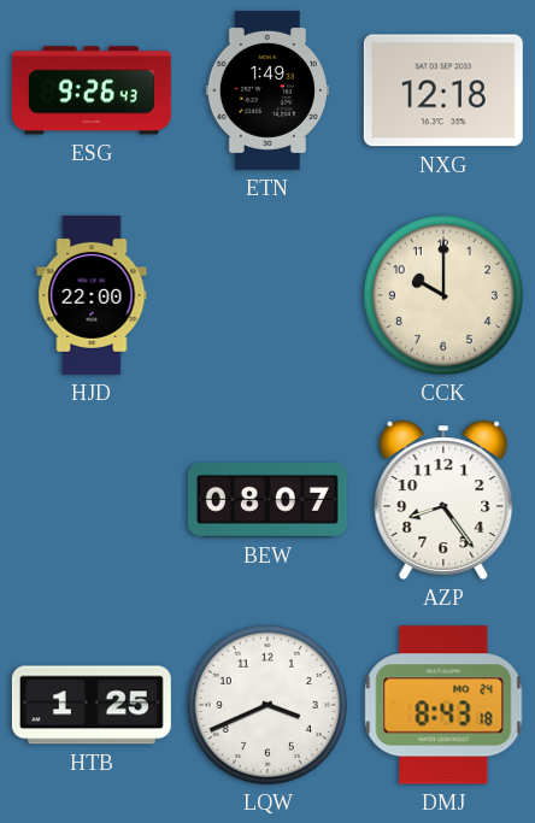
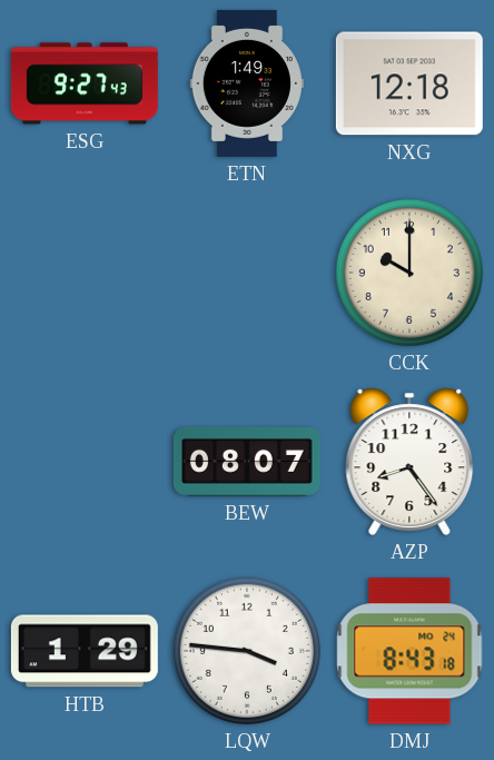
ESG: 9:26 -> 9:27
HJD: 22:00 -> none
HTB: 1:25 -> 1:29
LQW: 3:41 -> 3:46
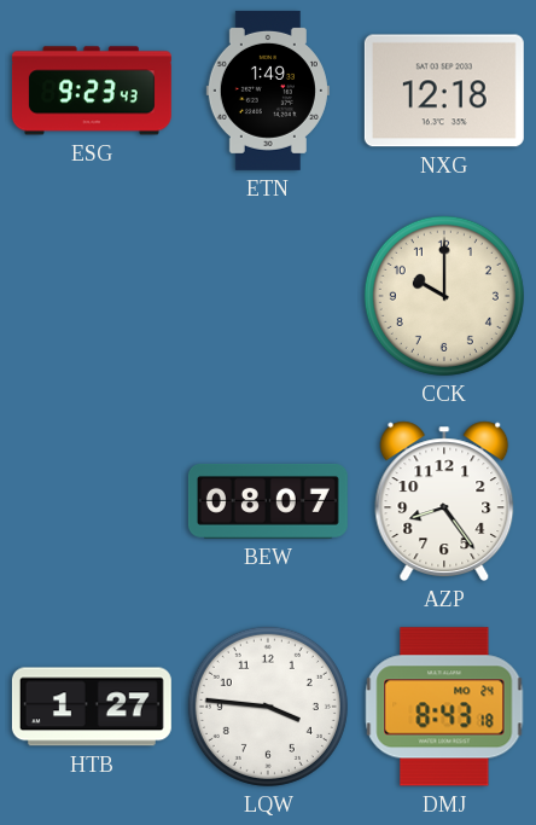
ESG: 9:27 -> 9:23
HTB: 1:29 -> 1:27
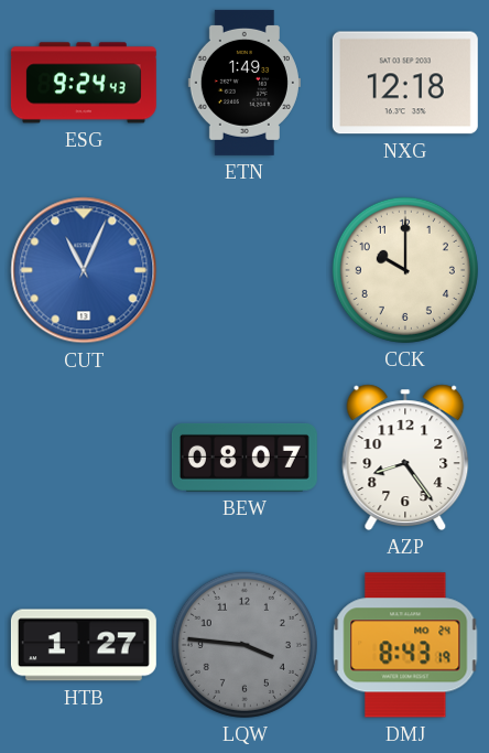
ESG: 9:23 -> 9:24
CUT: none -> 11:04
LQW dial: white -> grey
DMJ: 8:43:18 -> 8:43:19
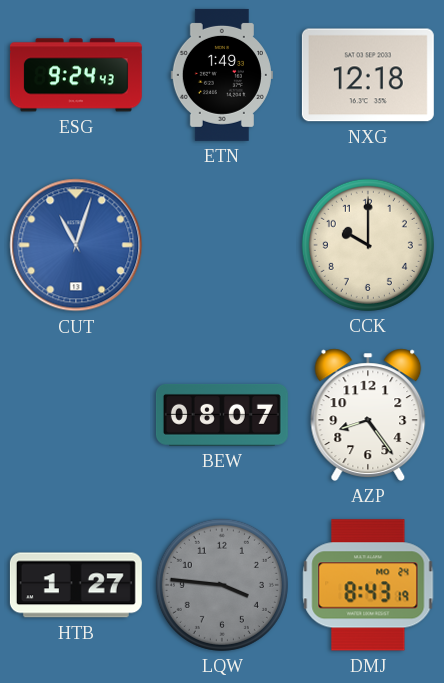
CUT: 11:04 -> 11:03
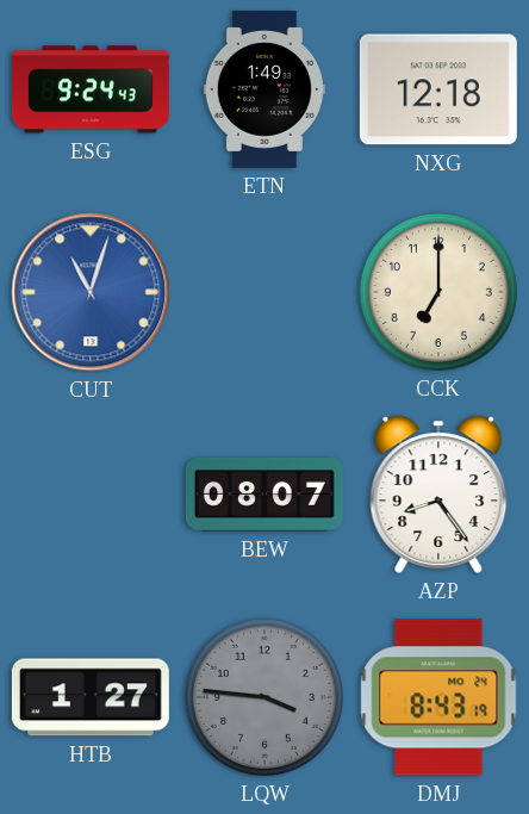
CCK: 10:00 -> 7:00
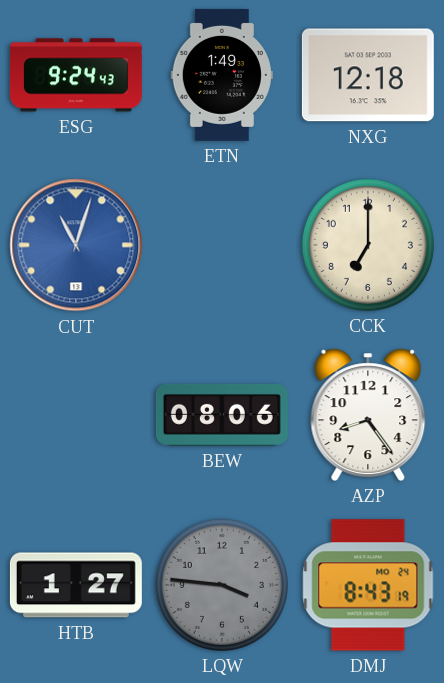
BEW: 08:07 -> 08:06
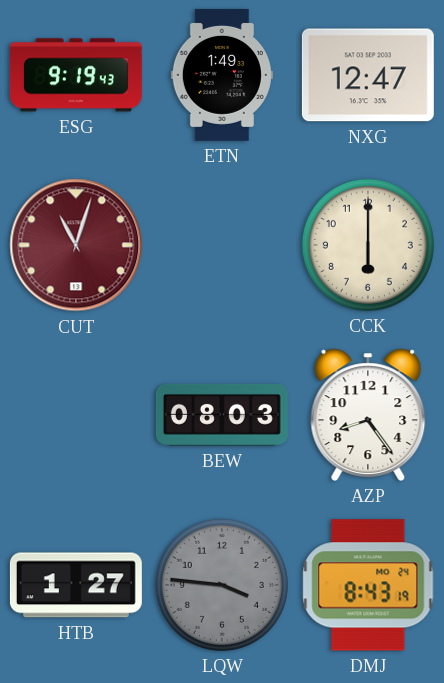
ESG: 9:24 -> 9:19
NXG: 12:18 -> 12:47
CUT dial: blue -> burgundy
CCK: 7:00 -> 6:00
BEW: 08:06 -> 08:03
